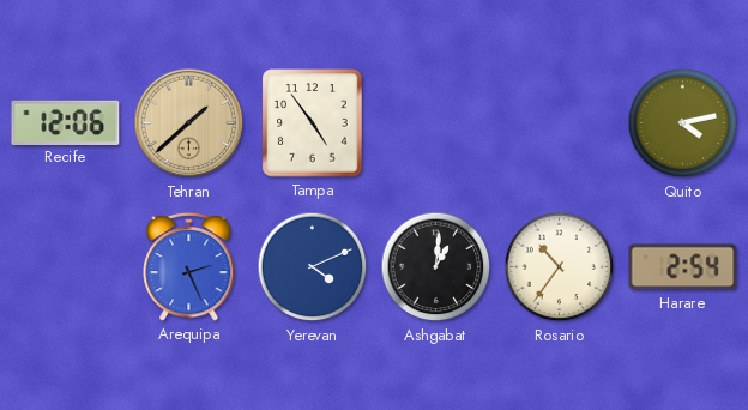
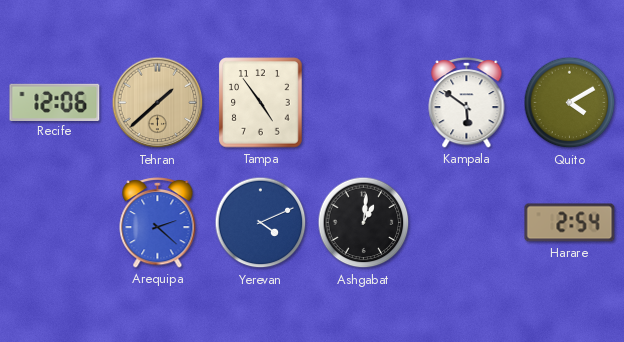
Kampala: none -> 5:51
Quito: 4:13 -> 4:10
Arequipa: 2:26 -> 2:22
Rosario: 10:36 -> none
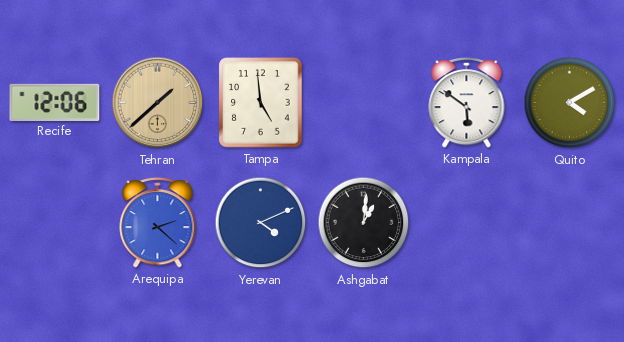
Tampa: 4:54 -> 4:59
Harare: 2:54 -> none
